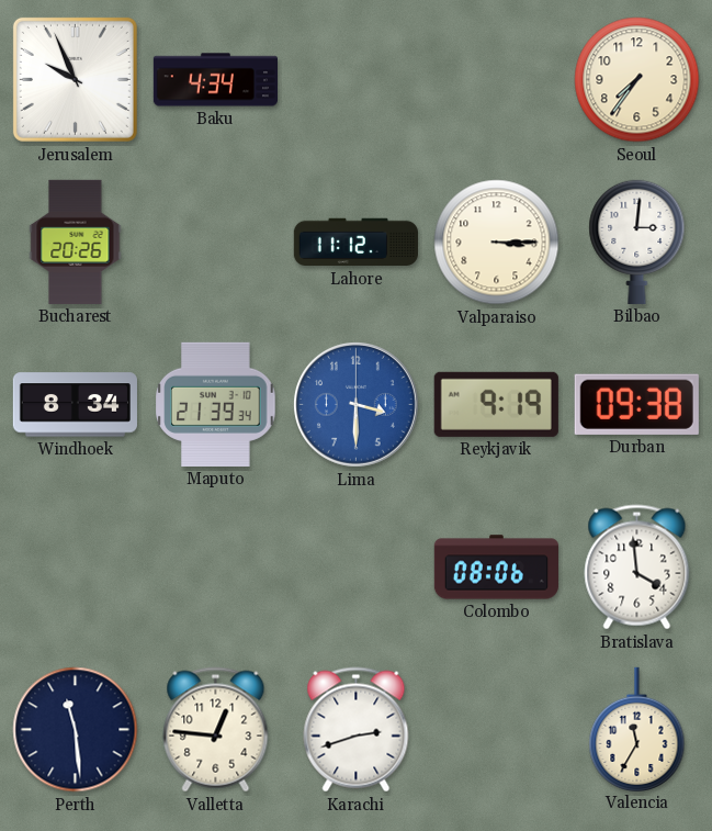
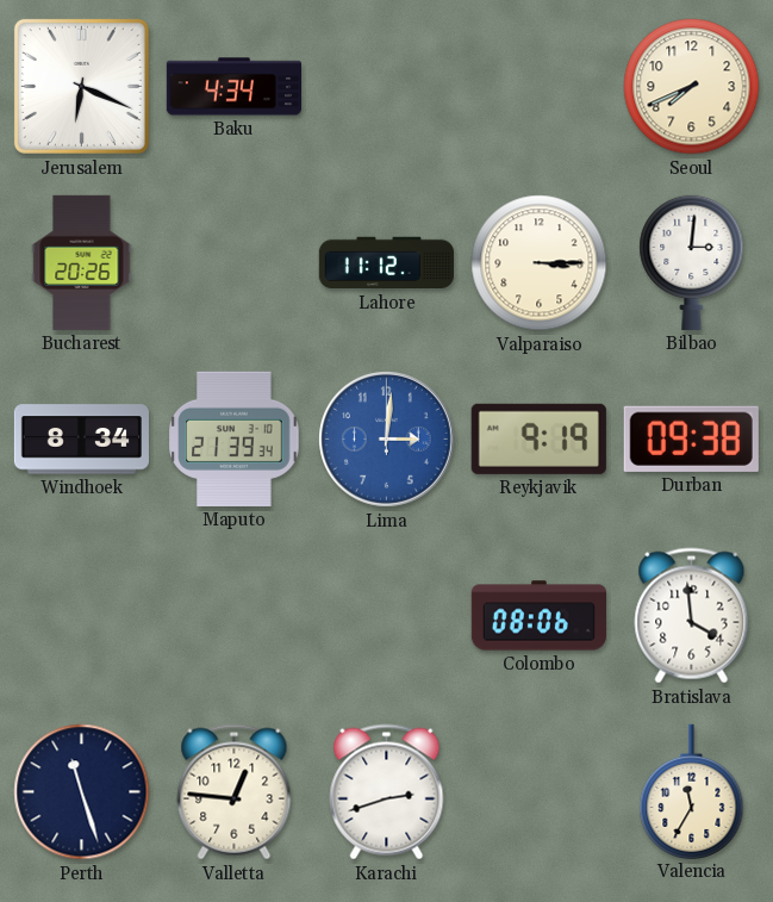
Jerusalem: 9:56 -> 6:19
Seoul: 7:36 -> 7:41
Lima: 3:30 -> 3:01
Perth: 11:29 -> 11:27
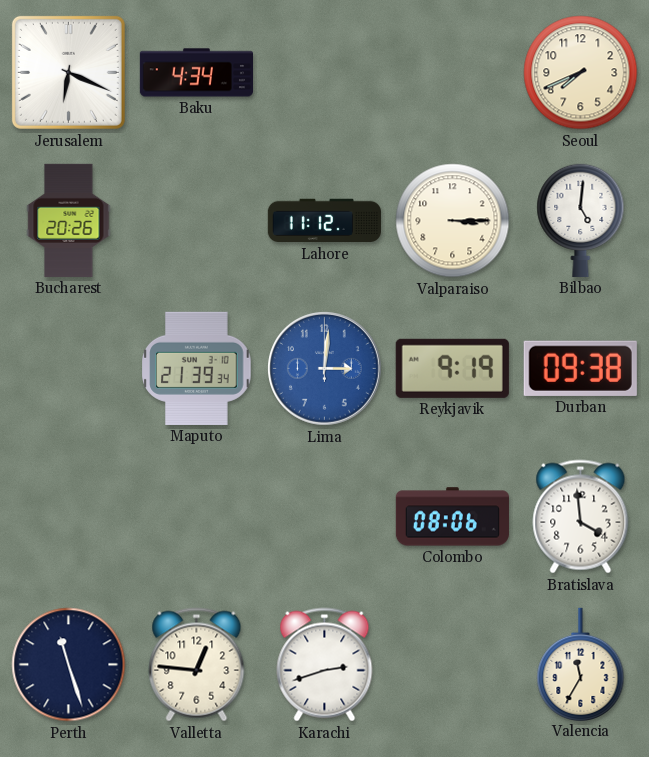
Bilbao: 3:01 -> 5:01
Windhoek: 8:34 -> none
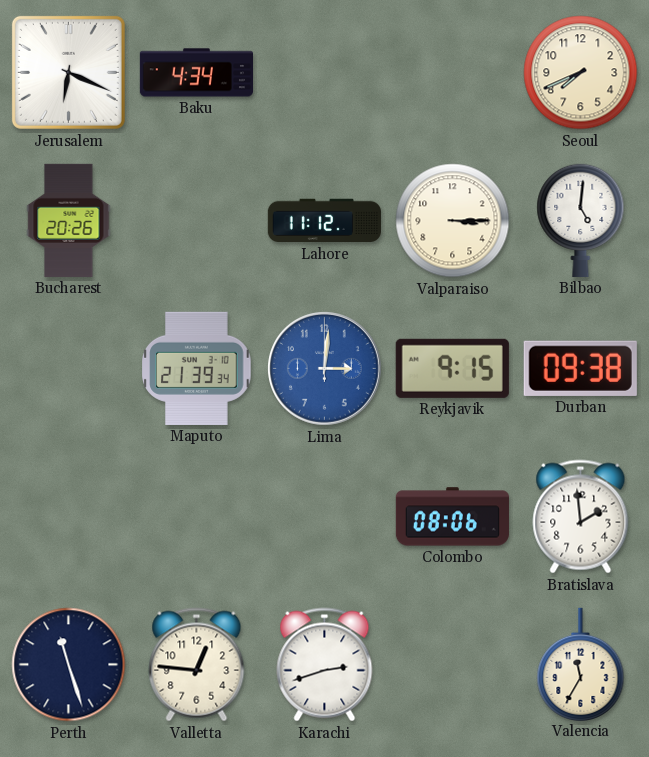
Reykjavik: 9:19 -> 9:15
Bratislava: 3:59 -> 1:59
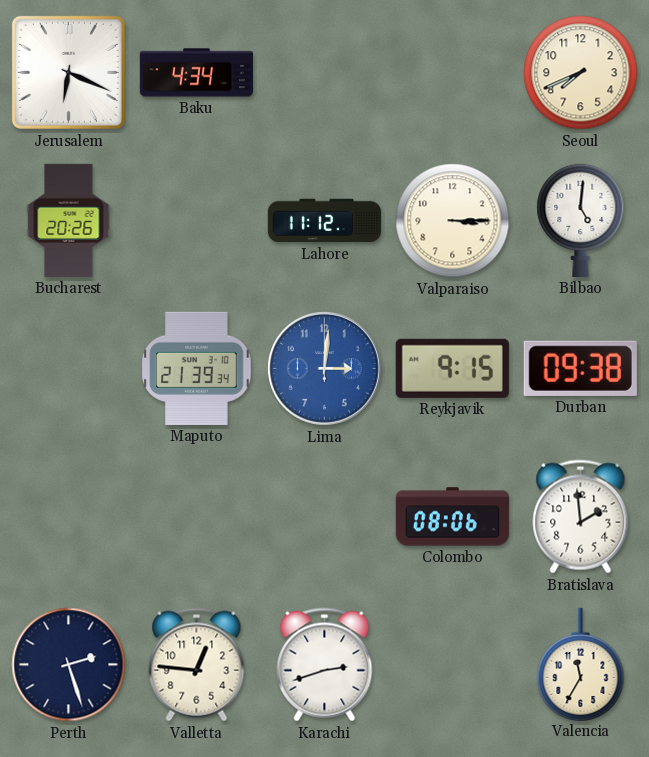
Perth: 11:27 -> 2:27
